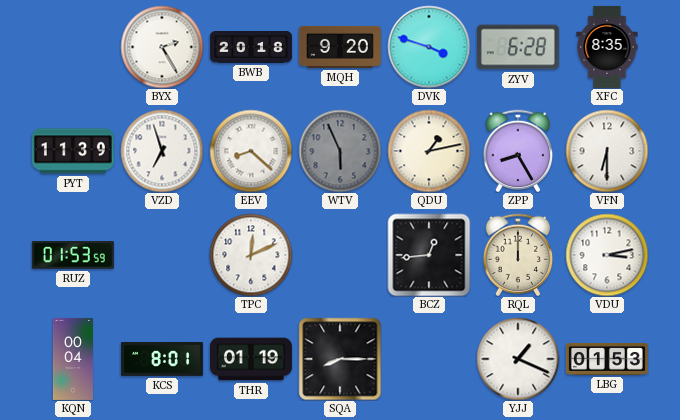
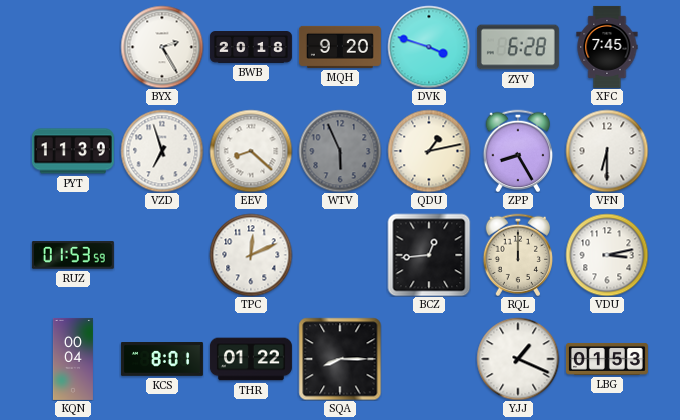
XFC: 8:35 -> 7:45
THR: 01:19 -> 01:22
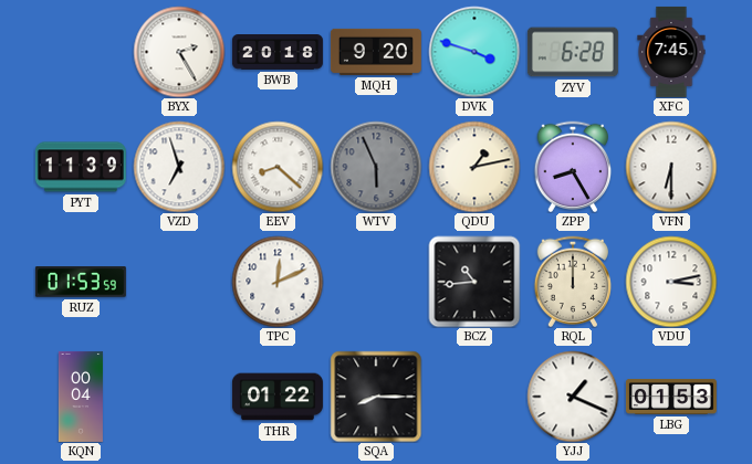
BCZ: 12:44 -> 10:44
KCS: 8:01 -> none
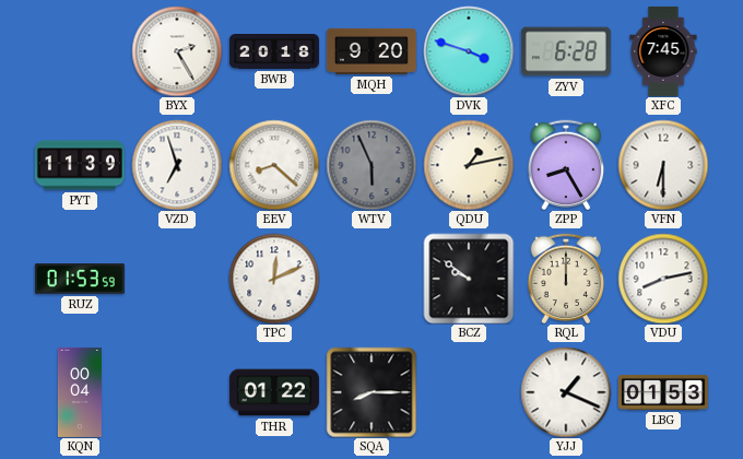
BCZ: 10:44 -> 9:51
VDU: 3:13 -> 8:13
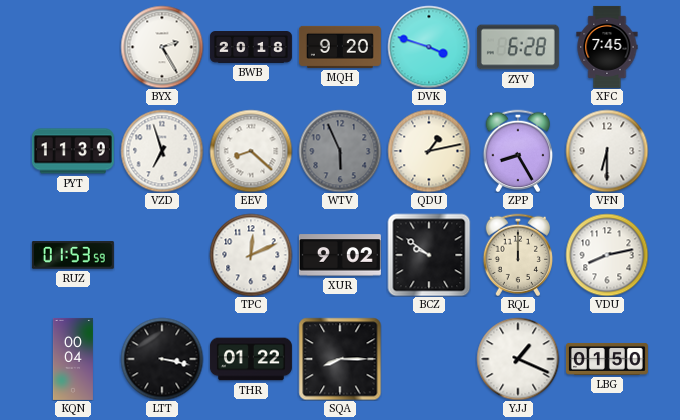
XUR: none -> 9:02
LTT: none -> 3:17
LBG: 01:53 -> 01:50
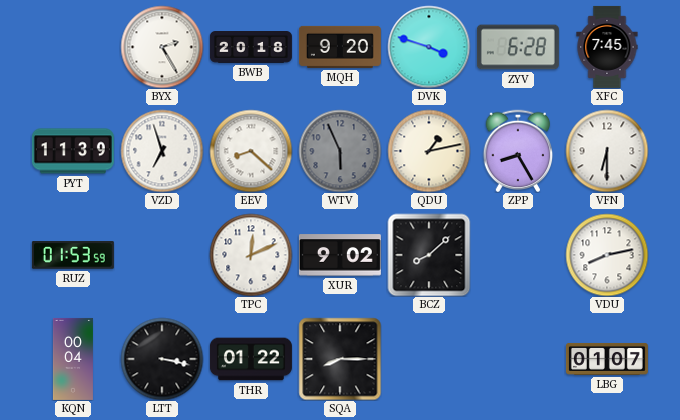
BCZ: 9:51 -> 8:08
RQL: 12:00 -> none
YJJ: 1:19 -> none
LBG: 01:50 -> 01:07
